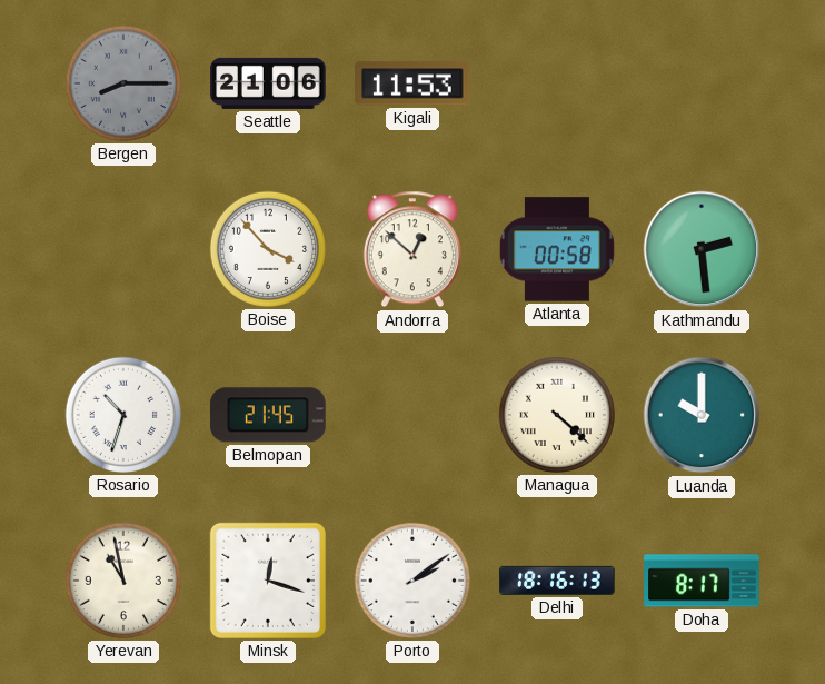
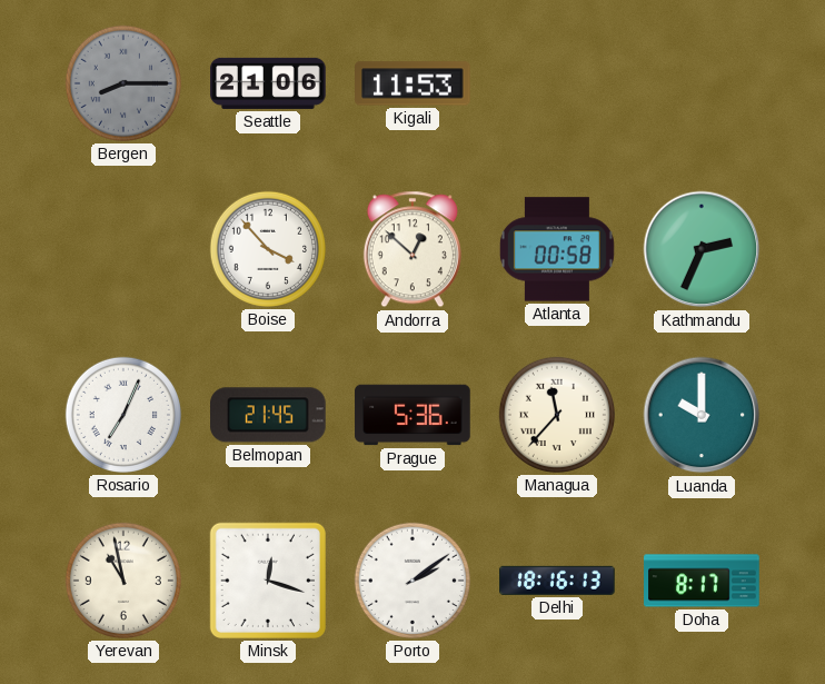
Kathmandu: 2:29 -> 2:34
Rosario: 10:33 -> 7:04
Prague: none -> 5:36
Managua: 4:22 -> 11:37
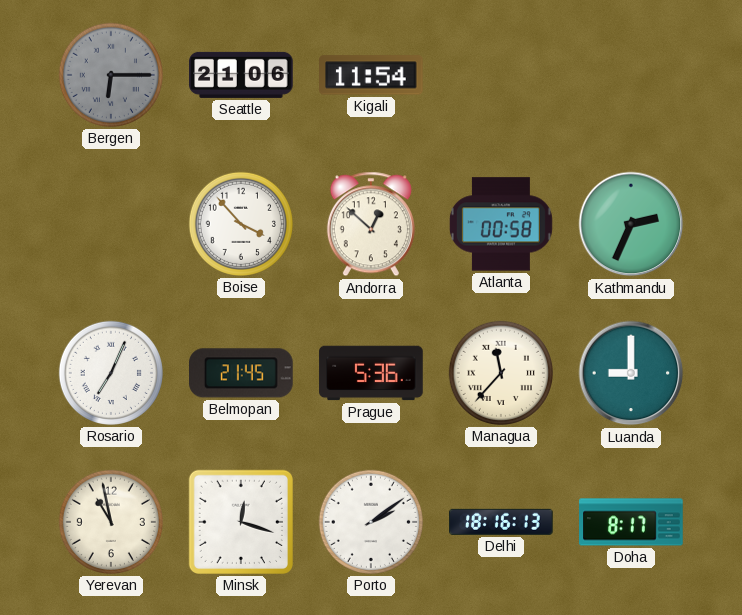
Bergen: 8:15 -> 6:15
Kigali: 11:53 -> 11:54
Luanda: 10:00 -> 9:00
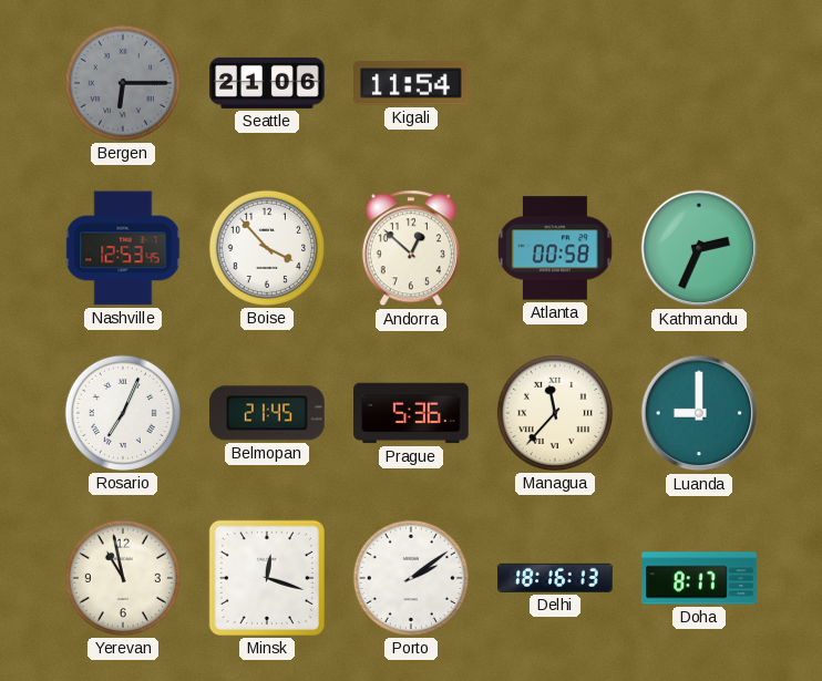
Nashville: none -> 12:53
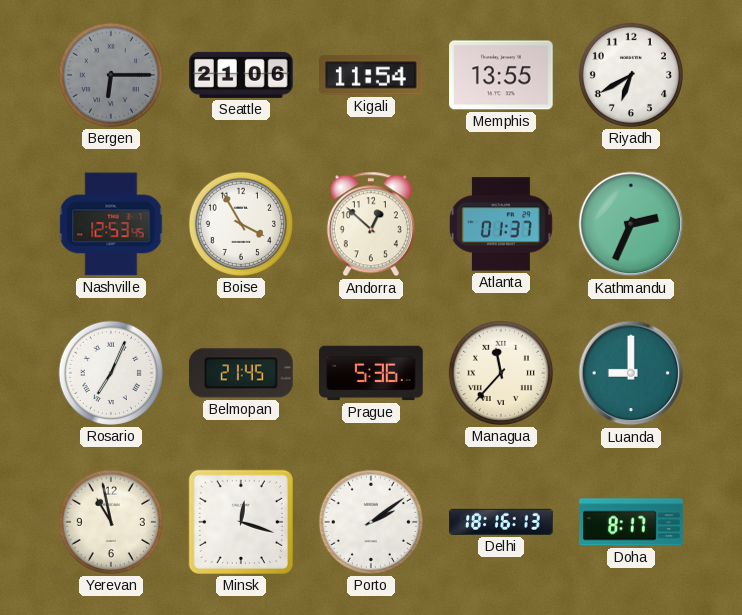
Memphis: none -> 13:55
Riyadh: none -> 6:40
Boise: 3:53 -> 3:55
Atlanta: 00:58 -> 01:37
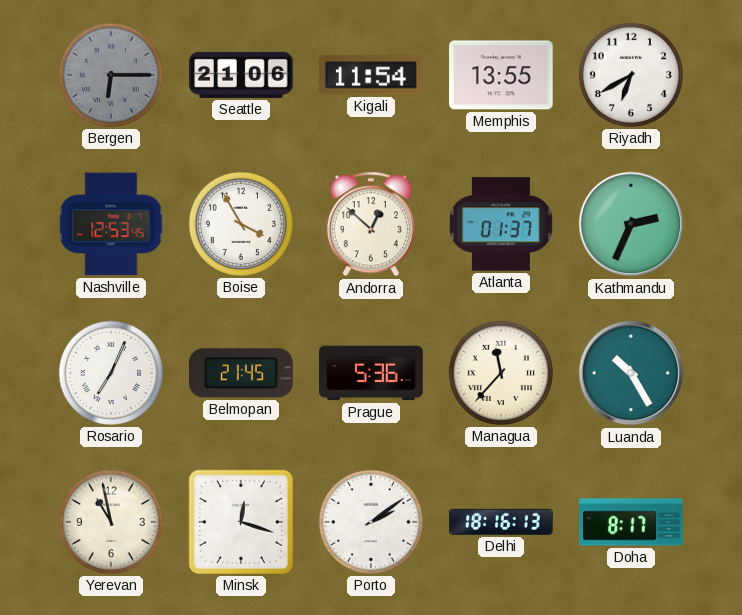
Luanda: 9:00 -> 10:25
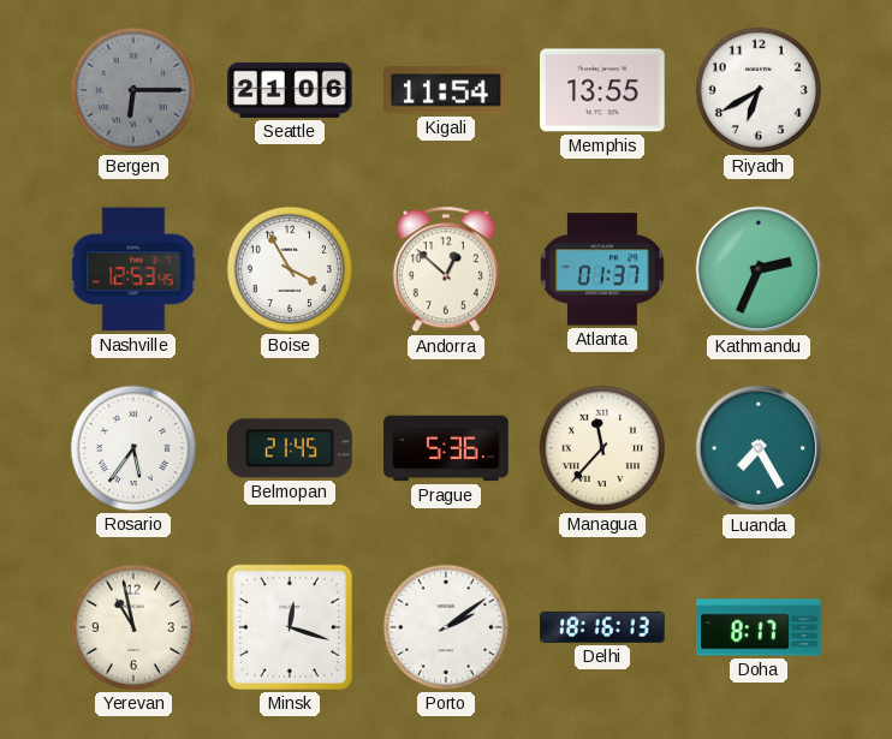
Rosario: 7:04 -> 5:36
Luanda: 10:25 -> 7:25
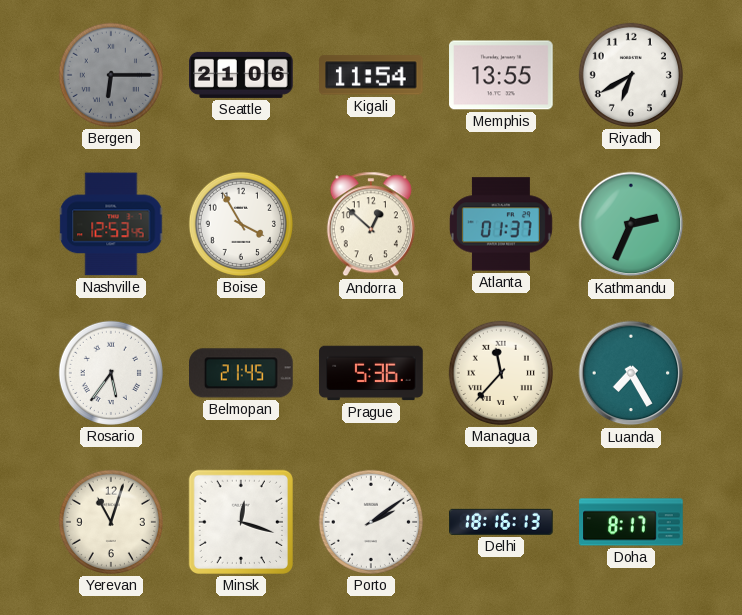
Yerevan: 10:58 -> 11:03
